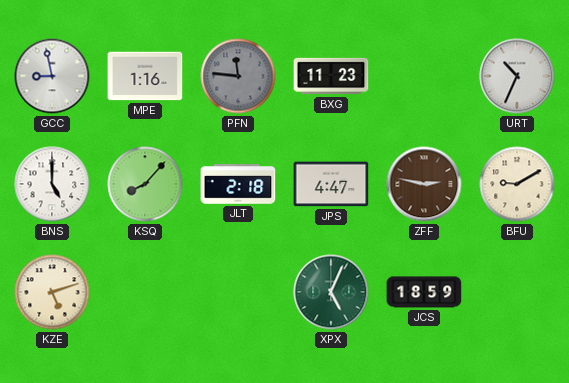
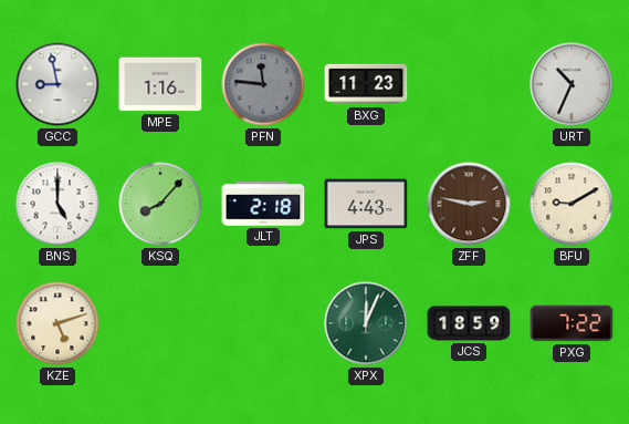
JPS: 4:47 -> 4:43
XPX: 5:04 -> 12:04
PXG: none -> 7:22
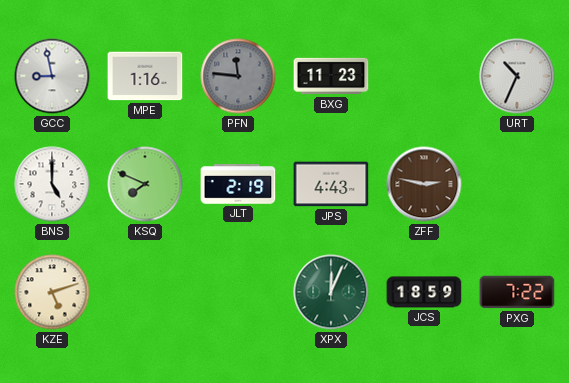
KSQ: 8:07 -> 7:49
JLT: 2:18 -> 2:19
BFU: 9:10 -> none
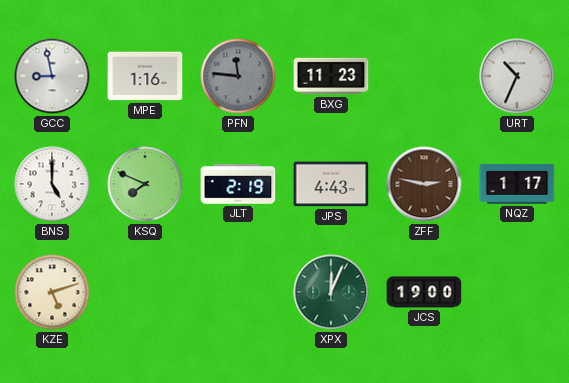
NQZ: none -> 1:17
JCS: 18:59 -> 19:00
PXG: 7:22 -> none
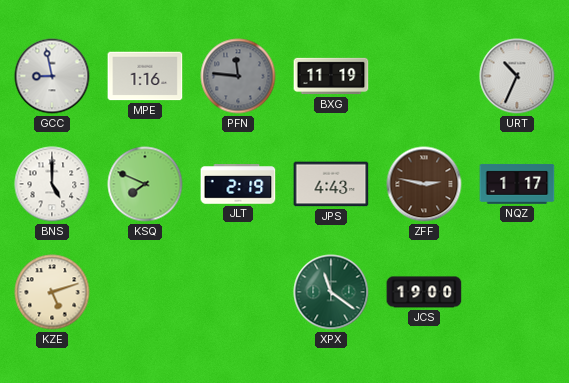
BXG: 11:23 -> 11:19
XPX: 12:04 -> 11:21
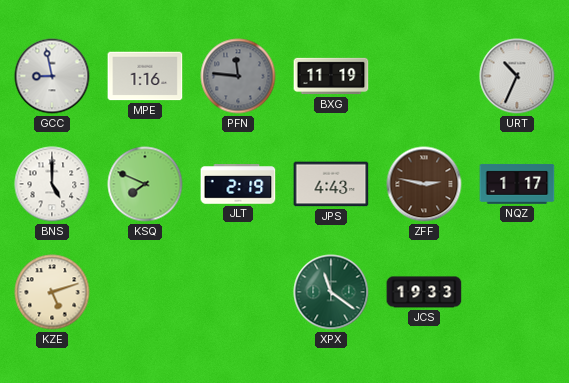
JCS: 19:00 -> 19:33
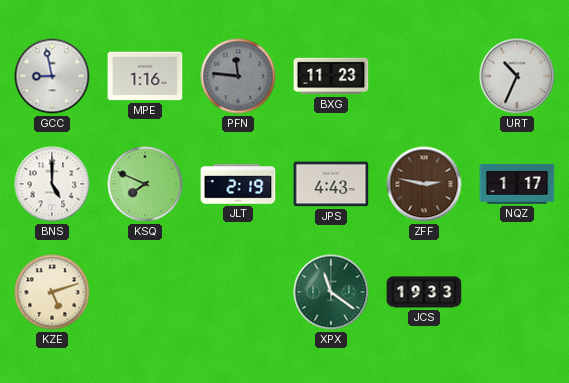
BXG: 11:19 -> 11:23
